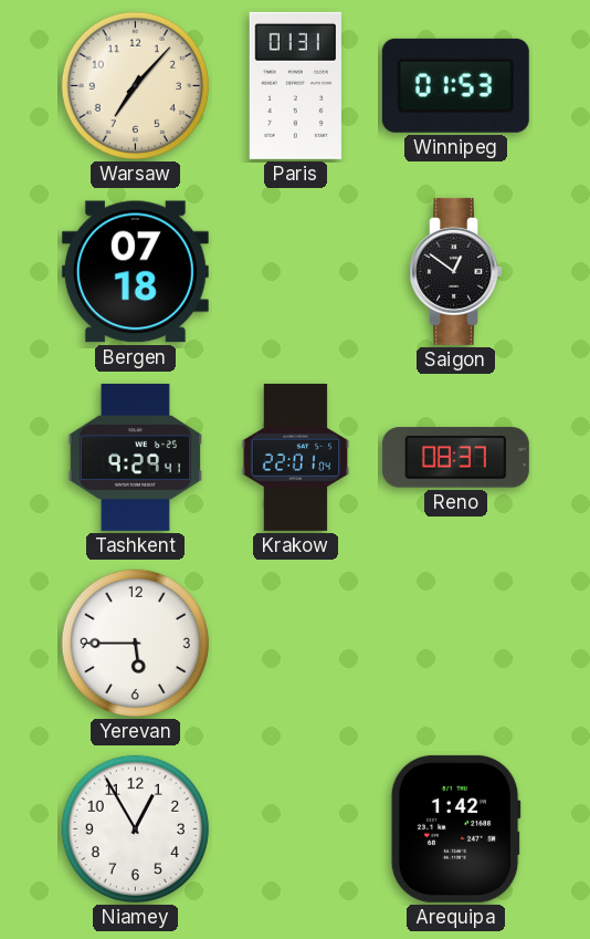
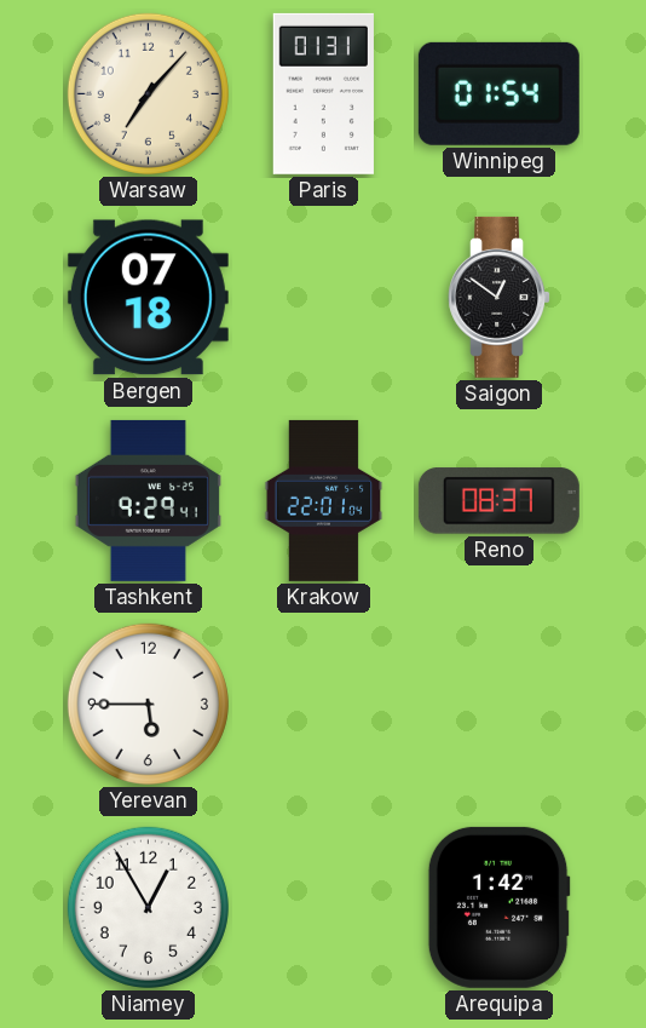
Winnipeg: 01:53 -> 01:54
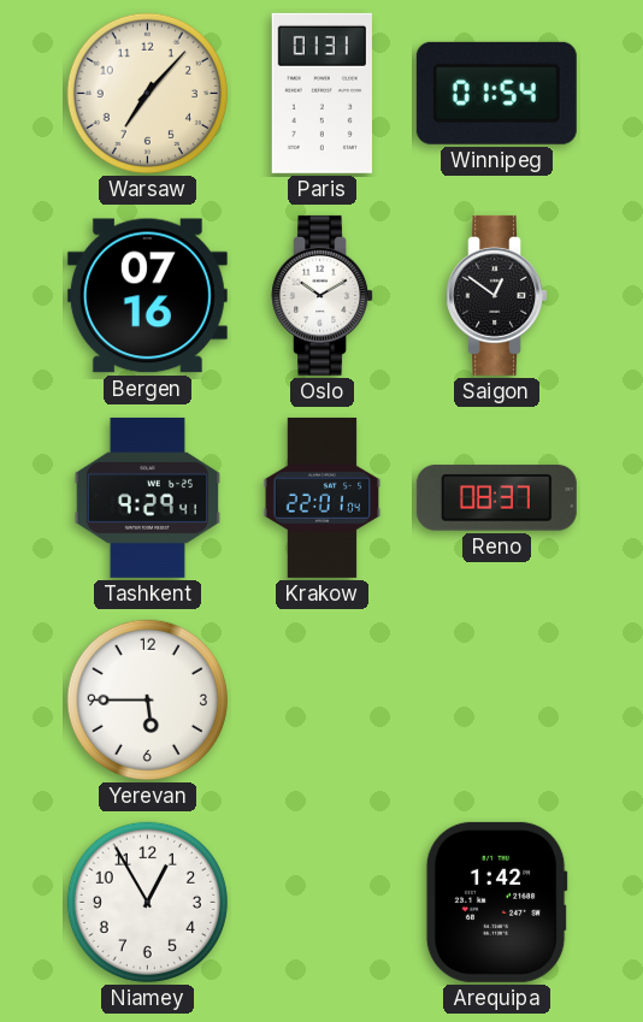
Bergen: 07:18 -> 07:16
Oslo: none -> 10:10
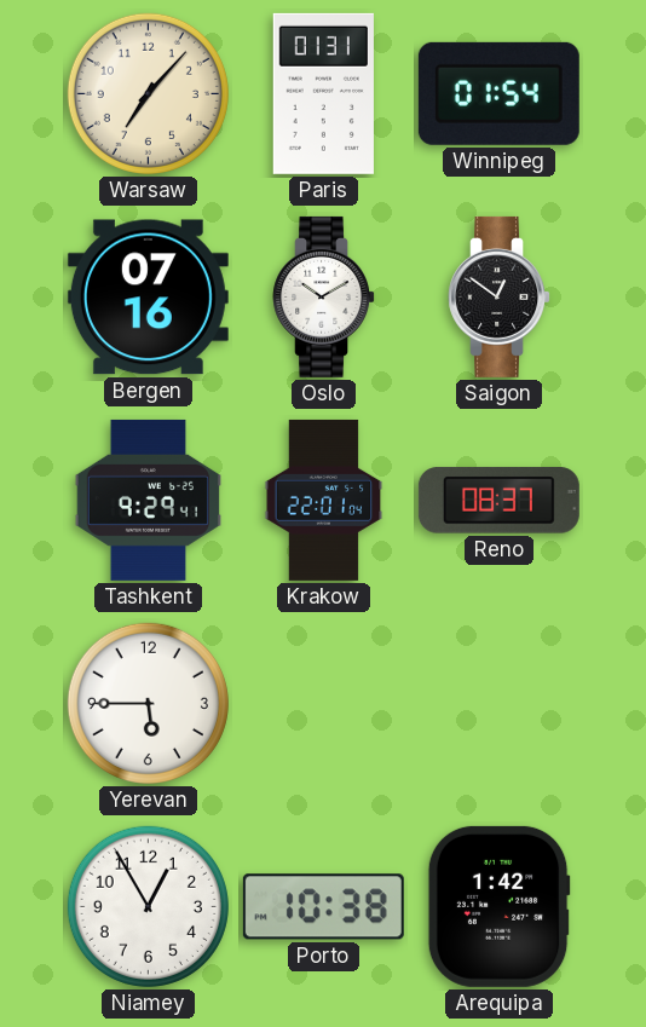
Porto: none -> 10:38
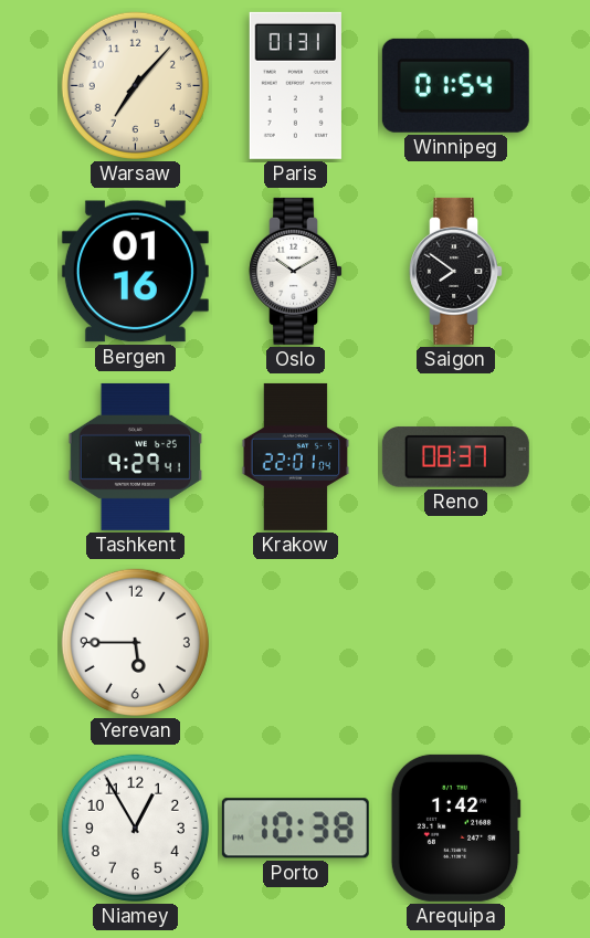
Bergen: 07:16 -> 01:16
Saigon: 12:51 -> 7:51
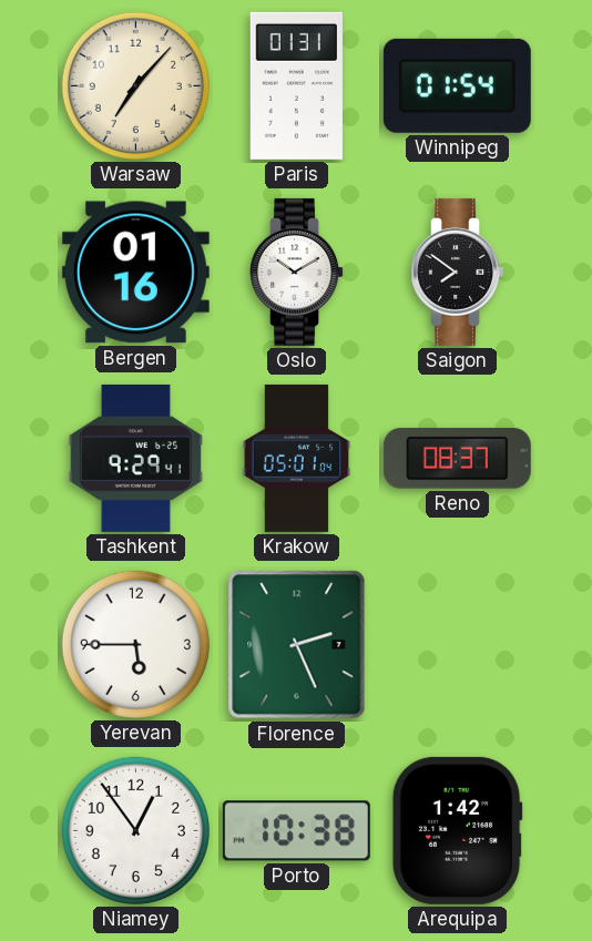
Krakow: 22:01 -> 05:01
Florence: none -> 2:26
Niamey: 12:55 -> 12:54
